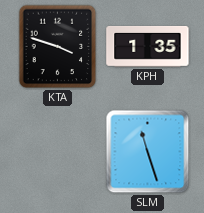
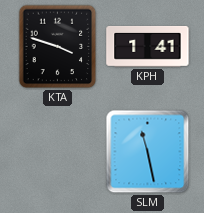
KPH: 1:35 -> 1:41
SLM: 11:27 -> 11:28
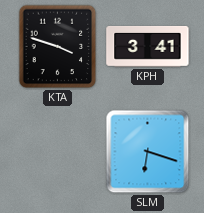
KPH: 1:41 -> 3:41
SLM: 11:28 -> 6:18
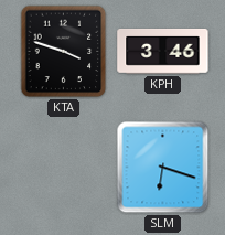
KPH: 3:41 -> 3:46
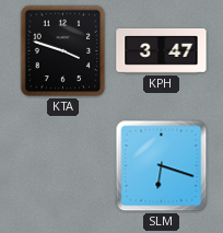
KPH: 3:46 -> 3:47
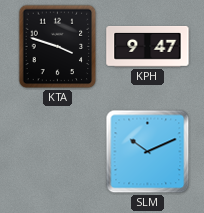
KPH: 3:47 -> 9:47
SLM: 6:18 -> 10:11
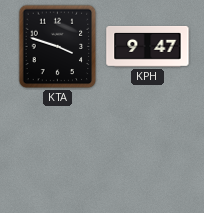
SLM: 10:11 -> none
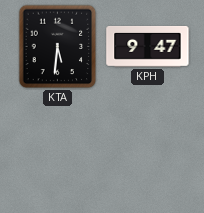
KTA: 3:48 -> 5:31
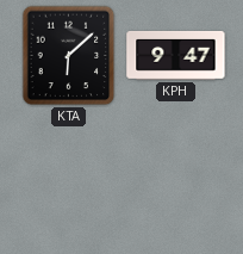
KTA: 5:31 -> 6:08
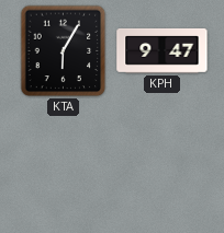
KTA: 6:08 -> 6:05
